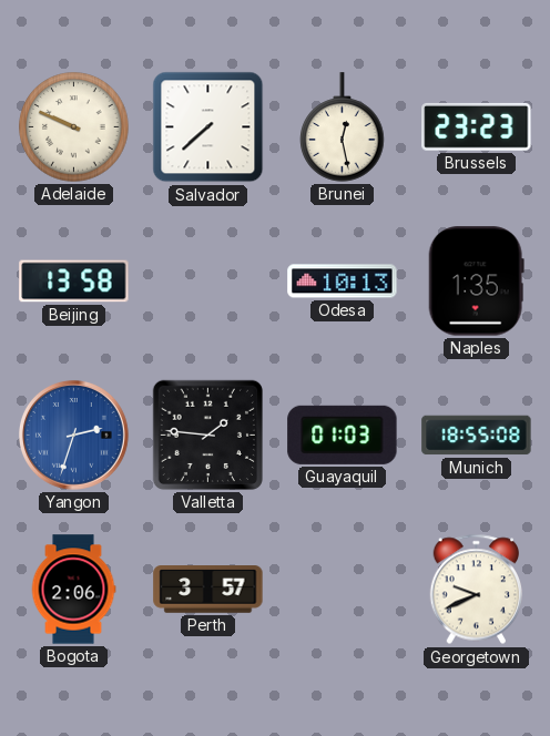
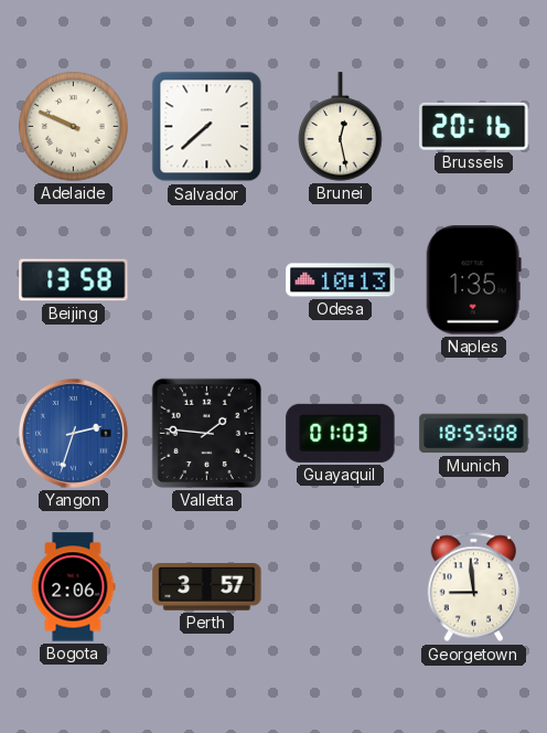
Brussels: 23:23 -> 20:16
Georgetown: 9:41 -> 8:59
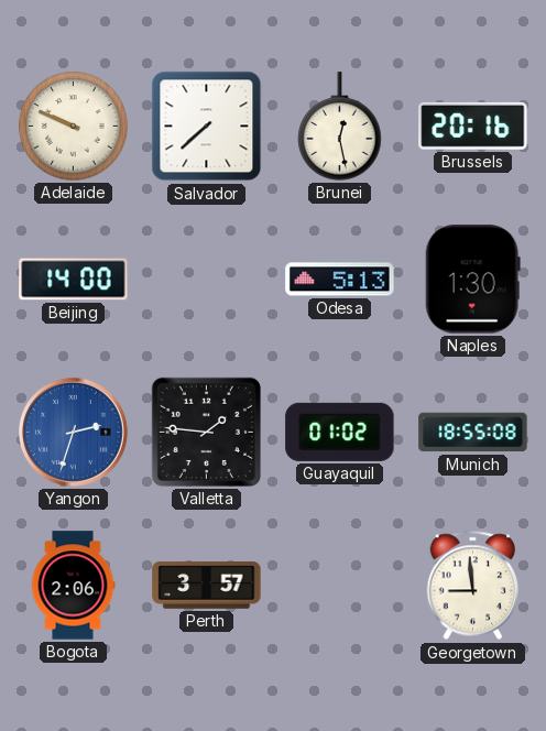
Beijing: 13:58 -> 14:00
Odesa: 10:13 -> 5:13
Naples: 1:35 -> 1:30
Guayaquil: 01:03 -> 01:02
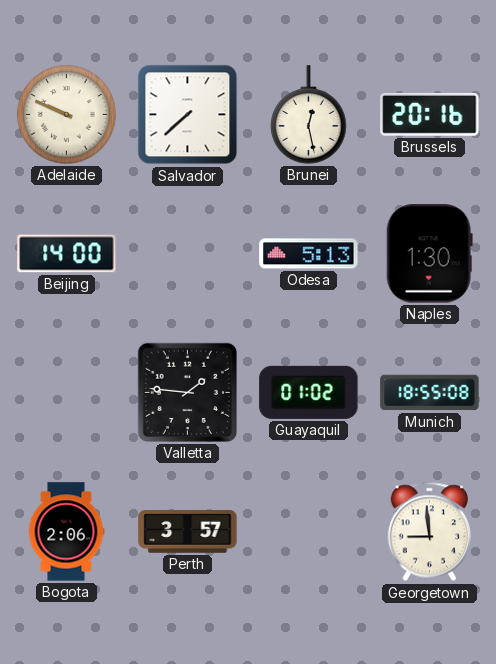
Yangon: 2:33 -> none
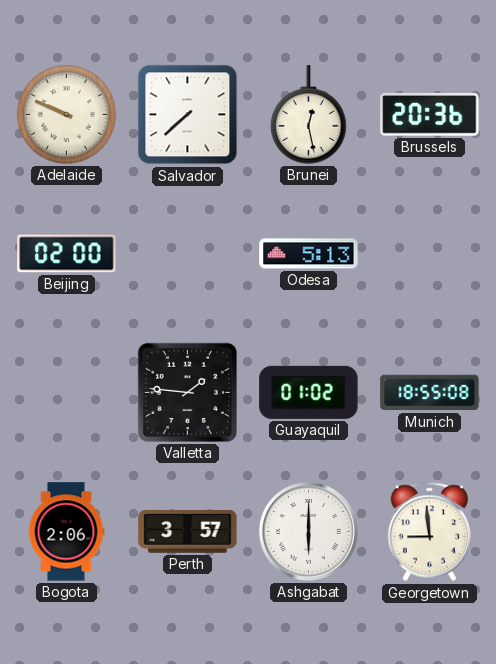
Brussels: 20:16 -> 20:36
Beijing: 14:00 -> 02:00
Naples: 1:30 -> none
Ashgabat: none -> 6:00
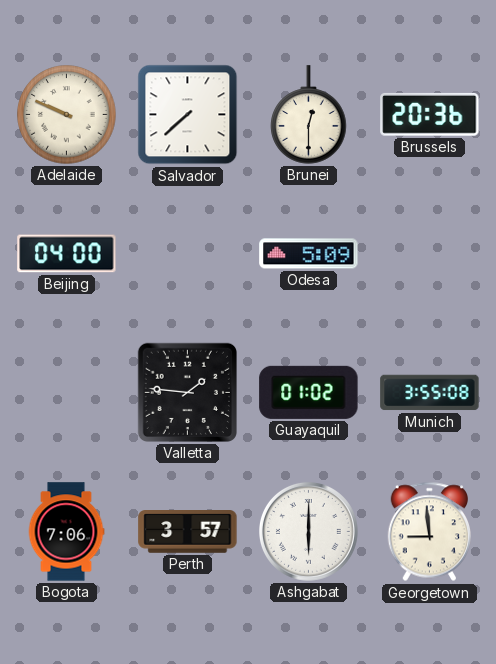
Brunei: 12:28 -> 12:30
Beijing: 02:00 -> 04:00
Odesa: 5:13 -> 5:09
Munich: 18:55 -> 3:55
Bogota: 2:06 -> 7:06
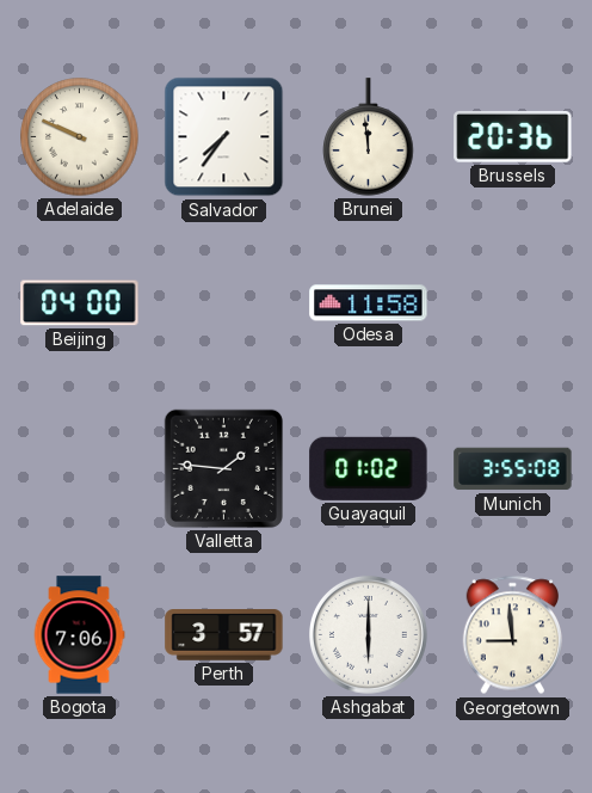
Salvador: 7:38 -> 7:36
Brunei: 12:30 -> 11:59
Odesa: 5:09 -> 11:58
